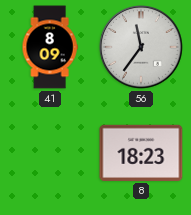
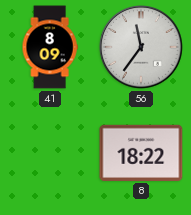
8: 18:23 -> 18:22
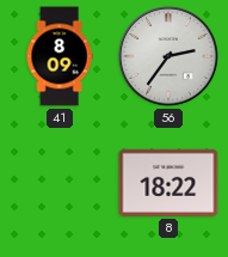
56: 11:36 -> 2:36
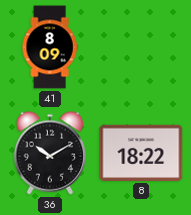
56: 2:36 -> none
36: none -> 10:10
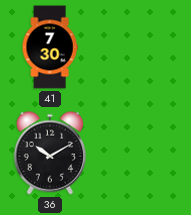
41: 8:09 -> 7:30
8: 18:22 -> none
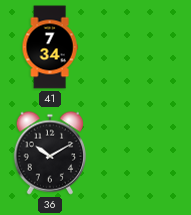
41: 7:30 -> 7:34
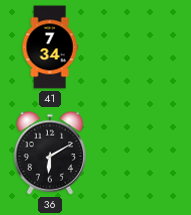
36: 10:10 -> 6:10
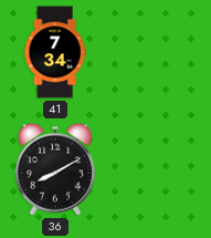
36: 6:10 -> 8:10
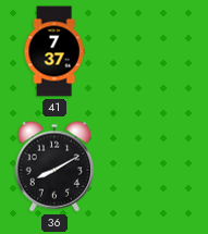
41: 7:34 -> 7:37
